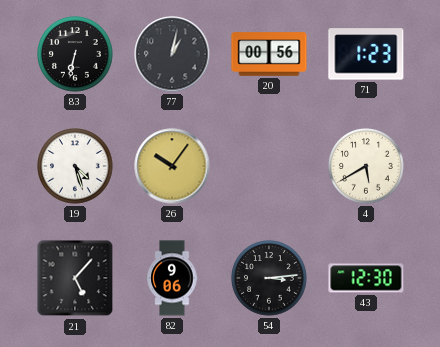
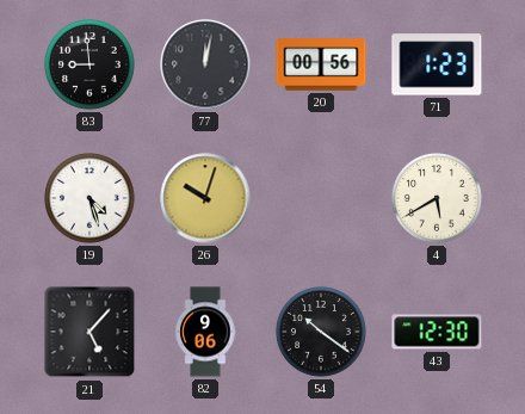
83: 6:32 -> 8:59
77: 1:02 -> 12:02
26: 10:06 -> 10:03
54: 3:14 -> 10:21
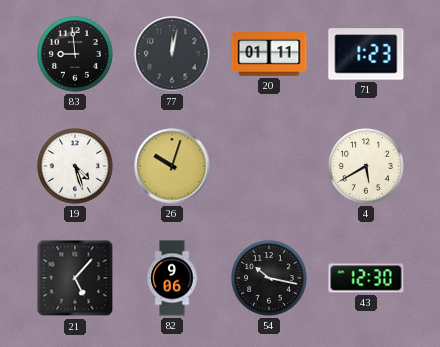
20: 00:56 -> 01:11
54: 10:21 -> 10:17
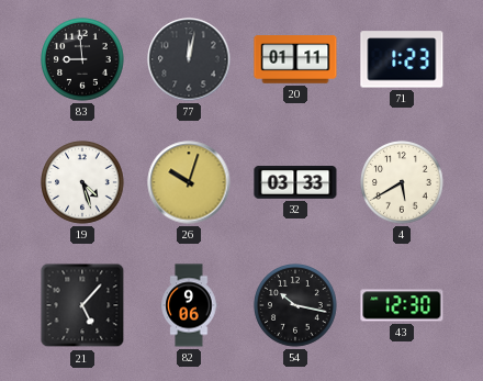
32: none -> 03:33
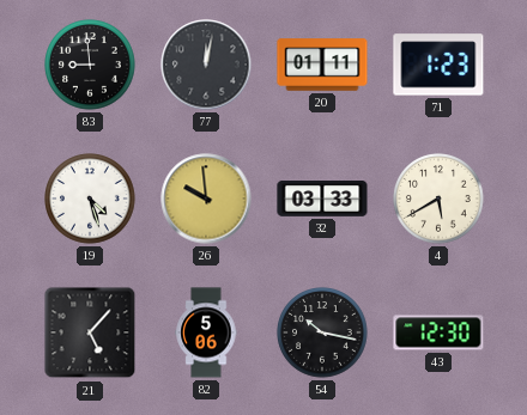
26: 10:03 -> 9:59
82: 9:06 -> 5:06
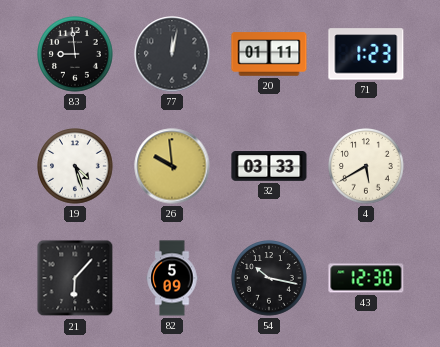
21: 5:07 -> 6:07
82: 5:06 -> 5:09
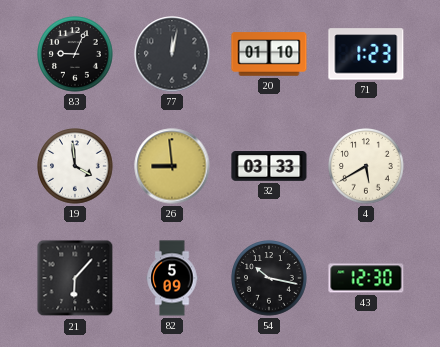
83: 8:59 -> 9:04
20: 01:11 -> 01:10
19: 4:27 -> 3:59
26: 9:59 -> 8:59
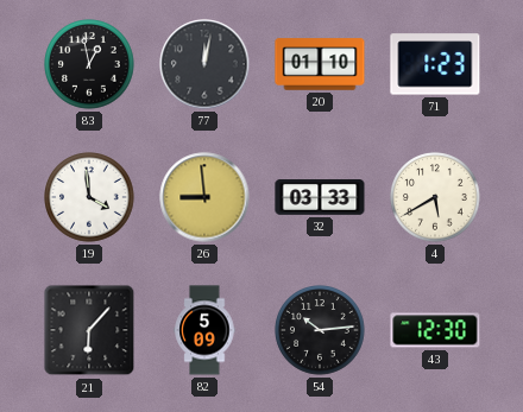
83: 9:04 -> 12:58
54: 10:17 -> 10:14
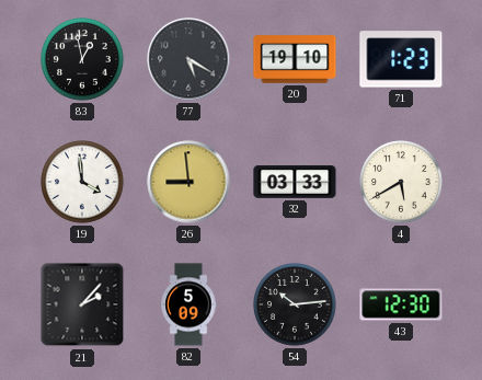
77: 12:02 -> 5:20
20: 01:10 -> 19:10
21: 6:07 -> 2:07
